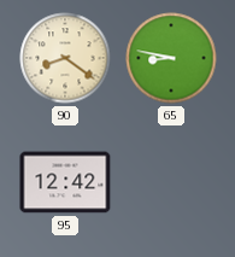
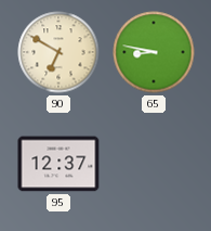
90: 8:21 -> 6:50
95: 12:42 -> 12:37
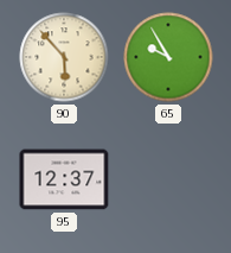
90: 6:50 -> 5:53
65: 8:47 -> 9:55
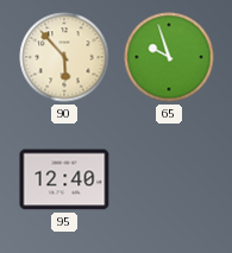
65: 9:55 -> 9:57
95: 12:37 -> 12:40
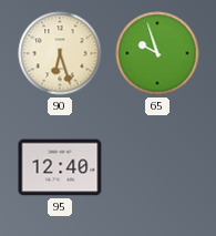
90: 5:53 -> 6:27
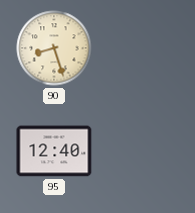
90: 6:27 -> 8:27
65: 9:57 -> none
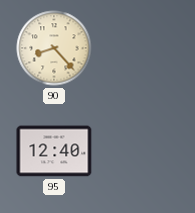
90: 8:27 -> 8:23
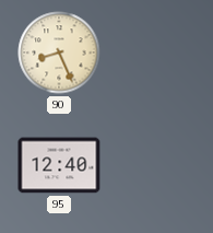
90: 8:23 -> 8:26
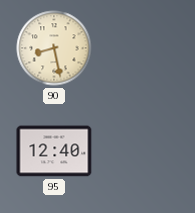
90: 8:26 -> 8:28
